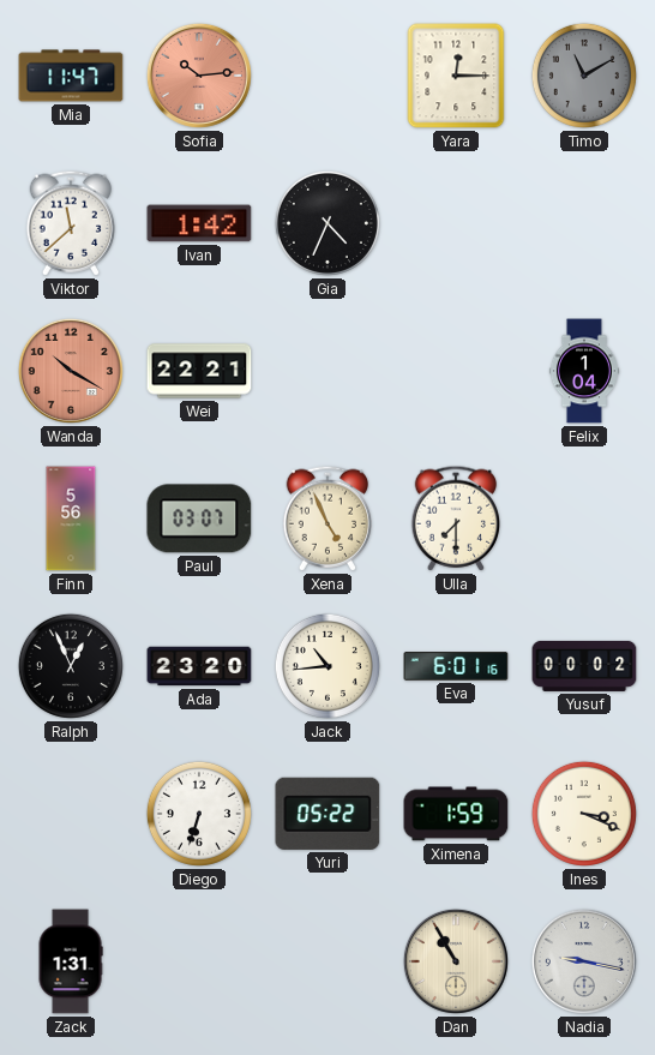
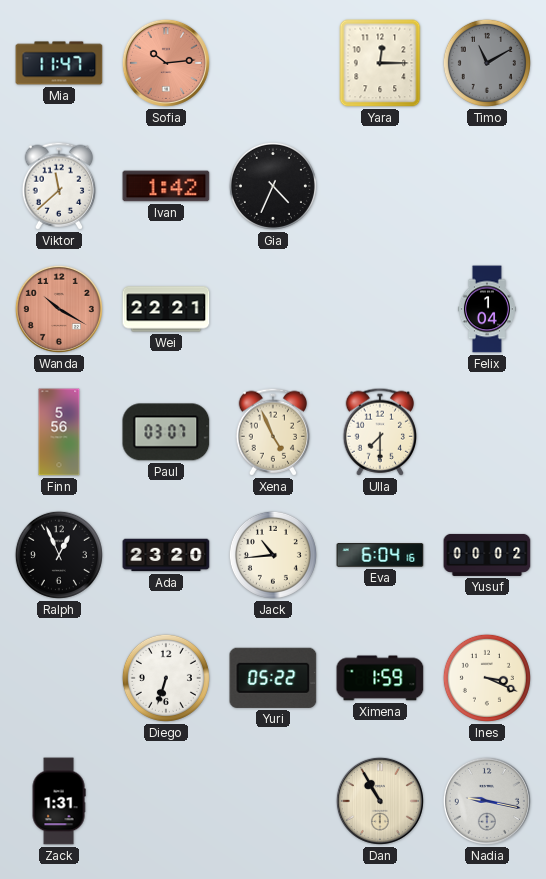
Eva: 6:01 -> 6:04
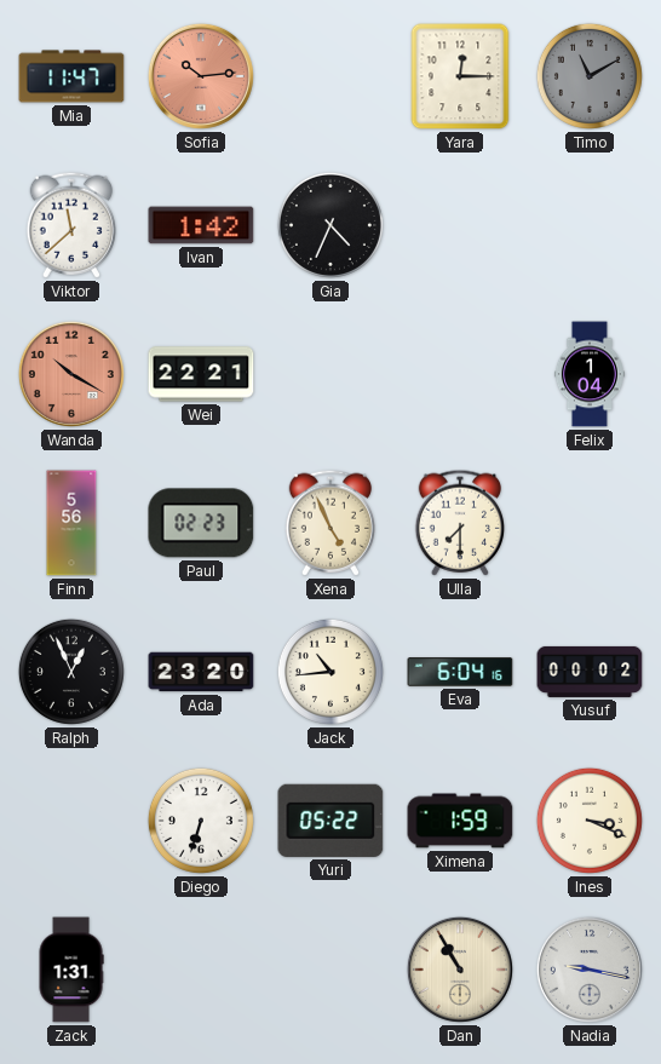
Paul: 03:07 -> 02:23
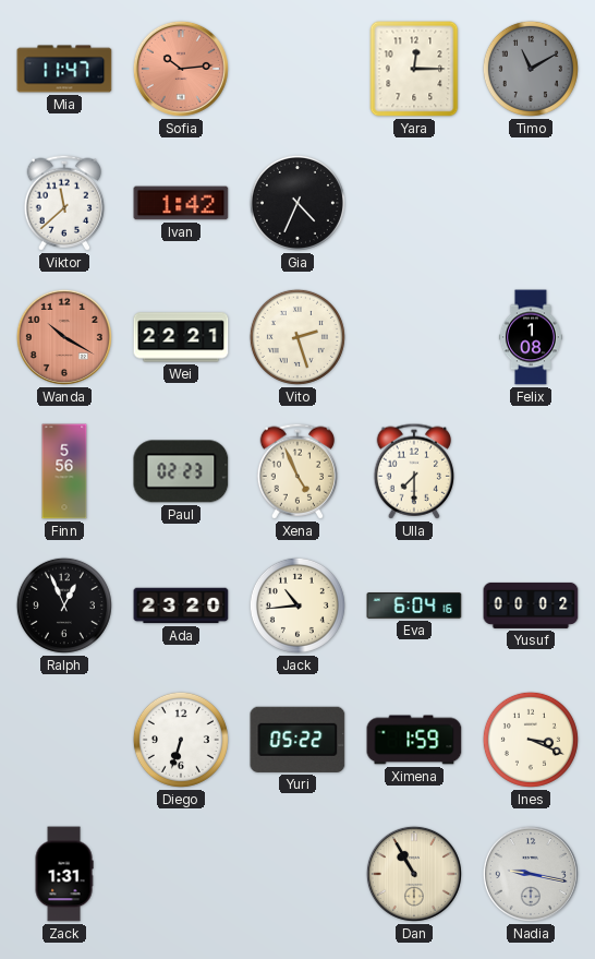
Vito: none -> 2:27
Felix: 1:04 -> 1:08
